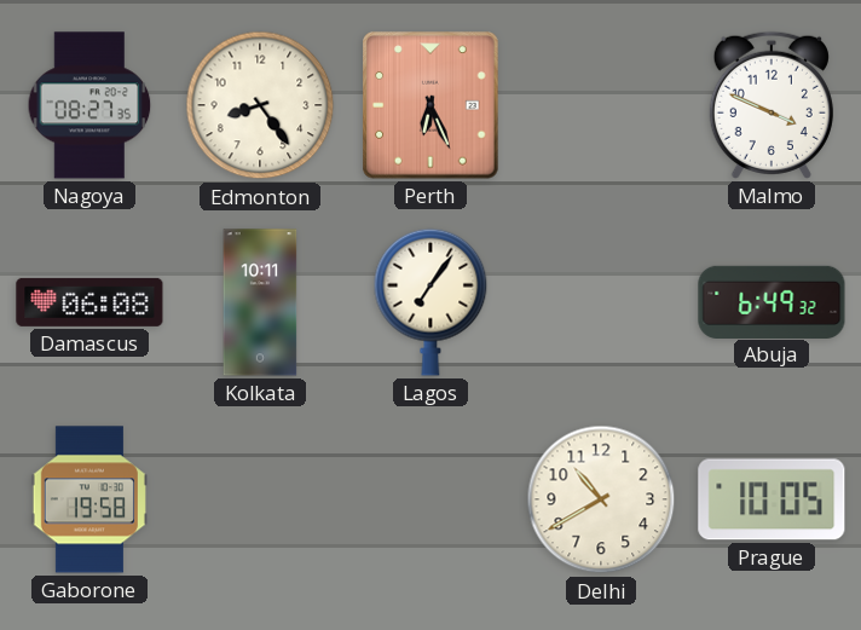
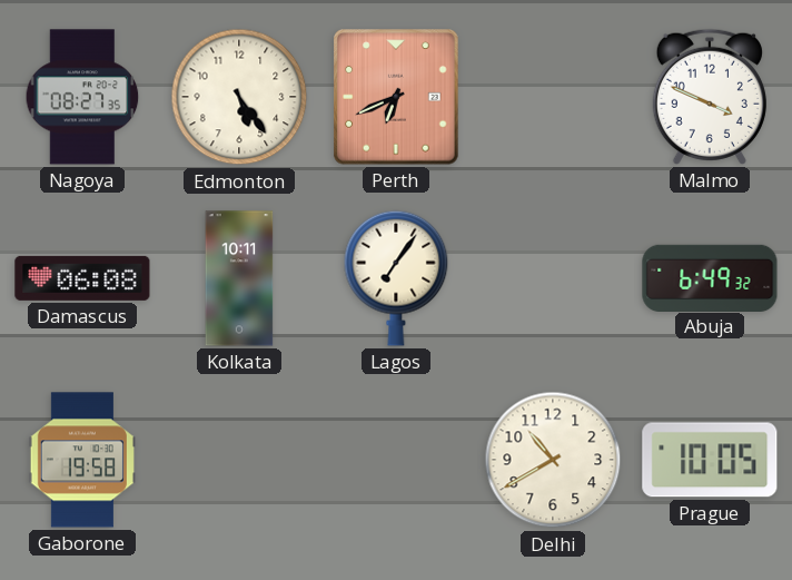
Edmonton: 8:24 -> 5:24
Perth: 6:26 -> 6:41
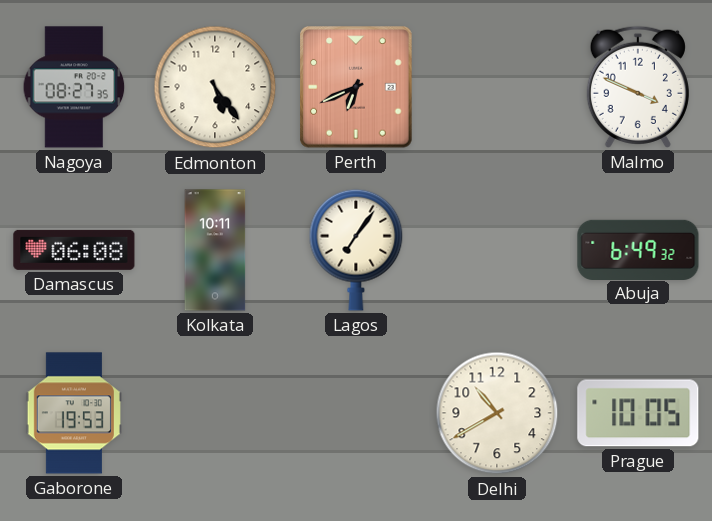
Gaborone: 19:58 -> 19:53
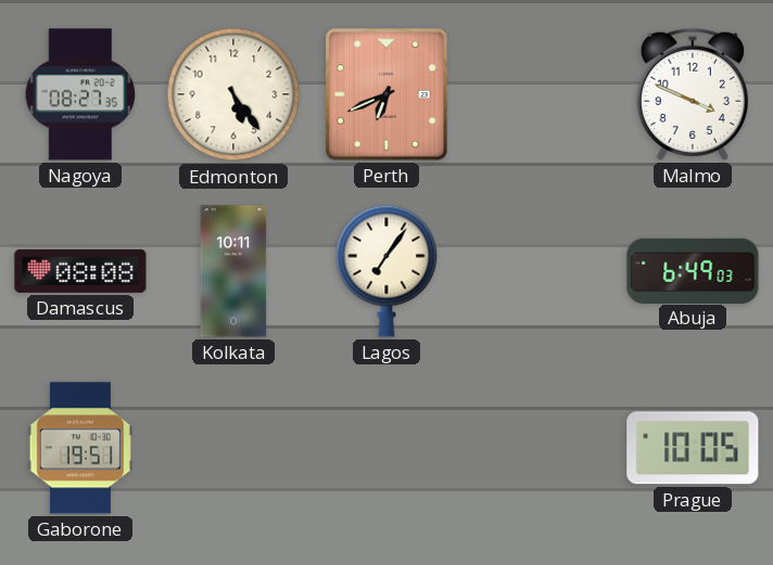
Damascus: 06:08 -> 08:08
Abuja: 6:49:32 -> 6:49:03
Gaborone: 19:53 -> 19:51
Delhi: 10:40 -> none
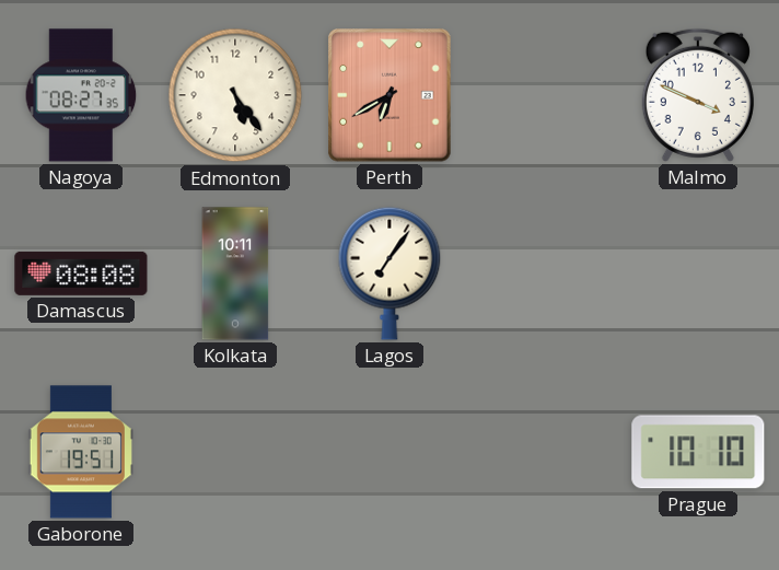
Perth: 6:41 -> 6:40
Abuja: 6:49 -> none
Prague: 10:05 -> 10:10
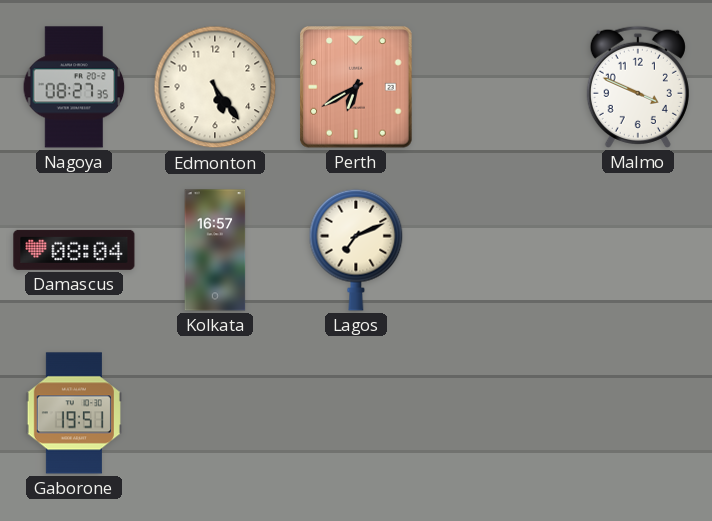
Damascus: 08:08 -> 08:04
Kolkata: 10:11 -> 16:57
Lagos: 7:06 -> 7:11
Prague: 10:10 -> none
